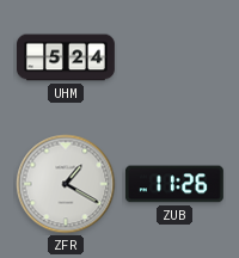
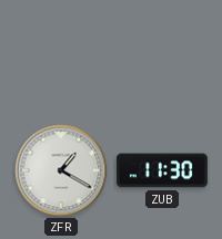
UHM: 5:24 -> none
ZUB: 11:26 -> 11:30
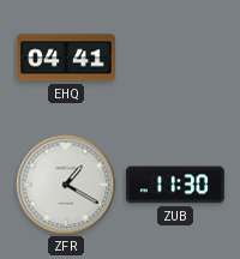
EHQ: none -> 04:41
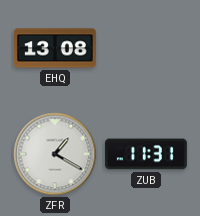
EHQ: 04:41 -> 13:08
ZUB: 11:30 -> 11:31
